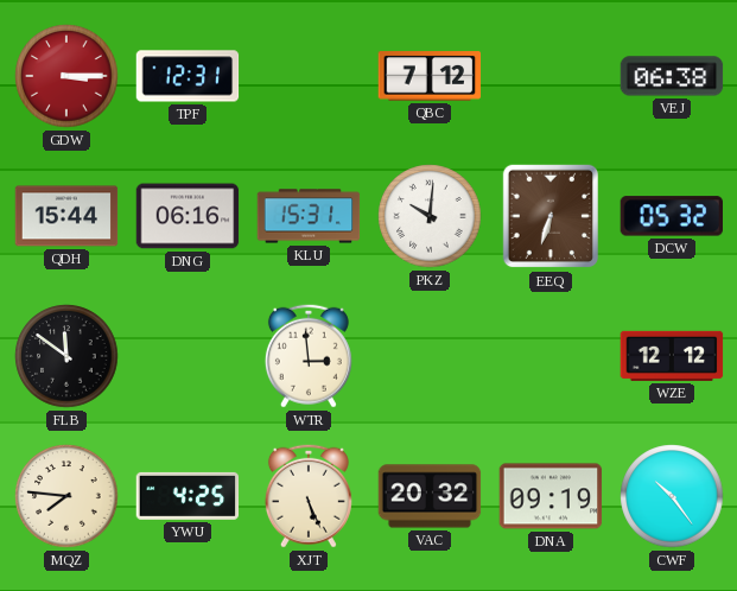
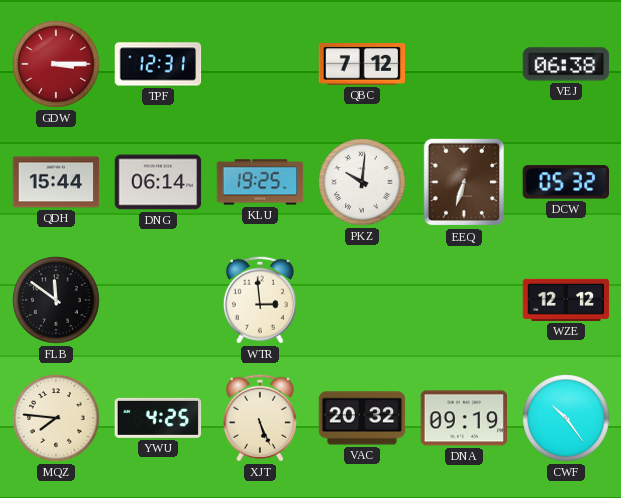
DNG: 06:16 -> 06:14
KLU: 15:31 -> 19:25
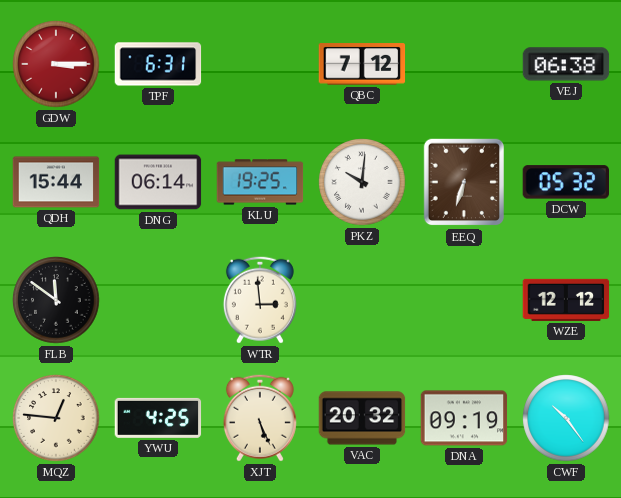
TPF: 12:31 -> 6:31
MQZ: 7:46 -> 12:46
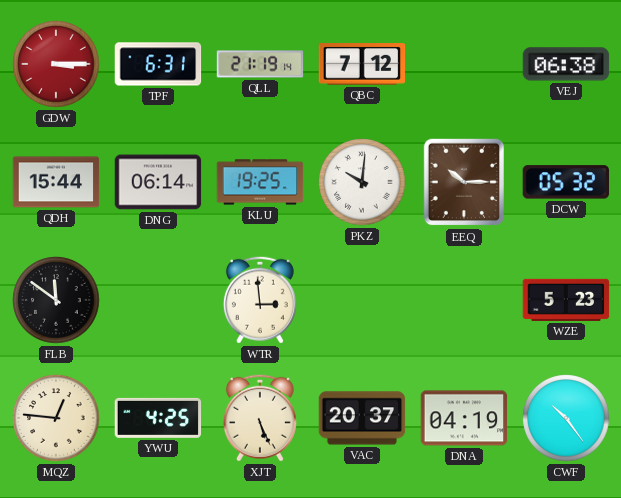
QLL: none -> 21:19
EEQ: 6:33 -> 10:15
WZE: 12:12 -> 5:23
VAC: 20:32 -> 20:37
DNA: 09:19 -> 04:19
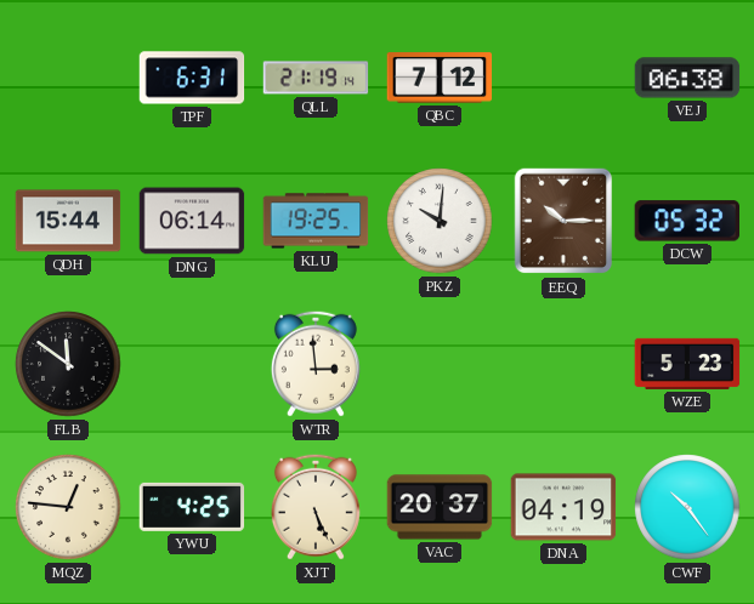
GDW: 3:15 -> none
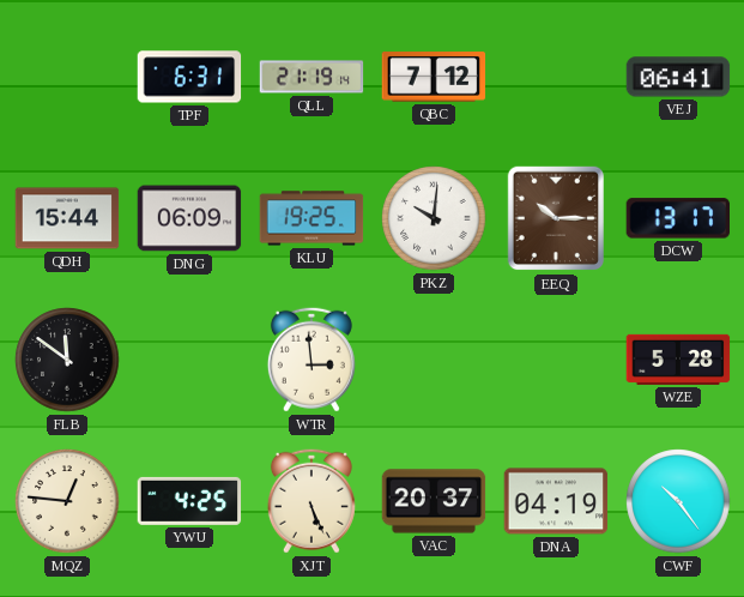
VEJ: 06:38 -> 06:41
DNG: 06:14 -> 06:09
DCW: 05:32 -> 13:17
WZE: 5:23 -> 5:28
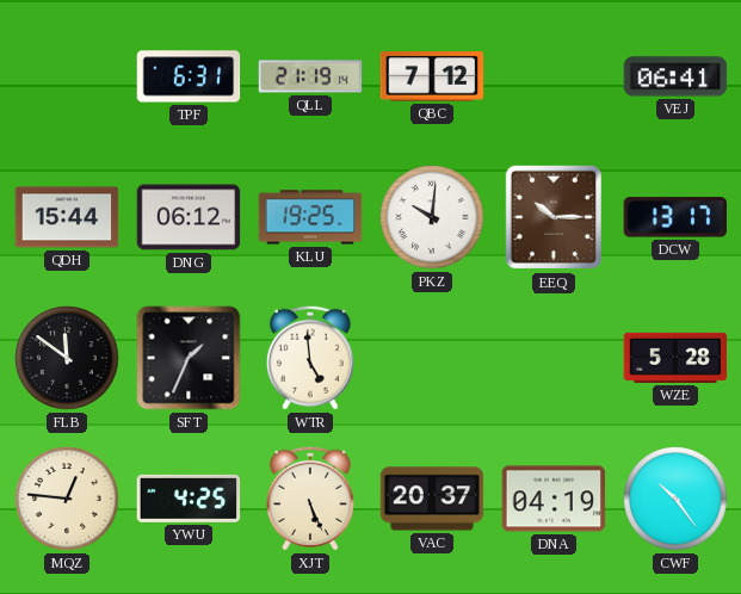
DNG: 06:09 -> 06:12
SFT: none -> 1:34
WTR: 2:59 -> 4:59
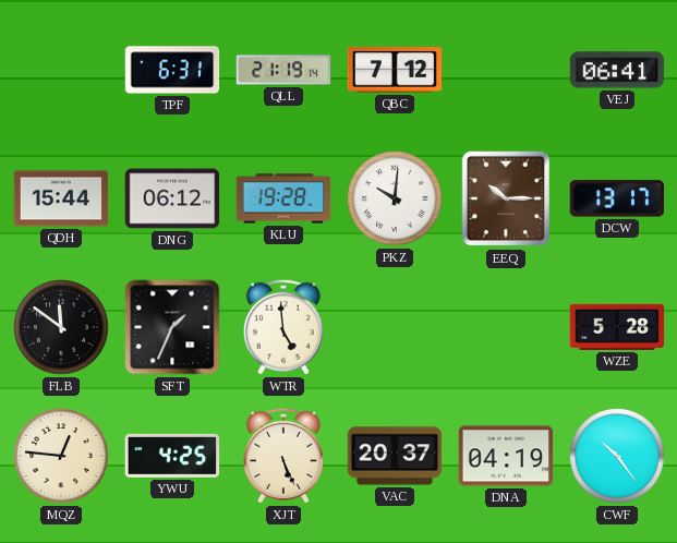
KLU: 19:25 -> 19:28
